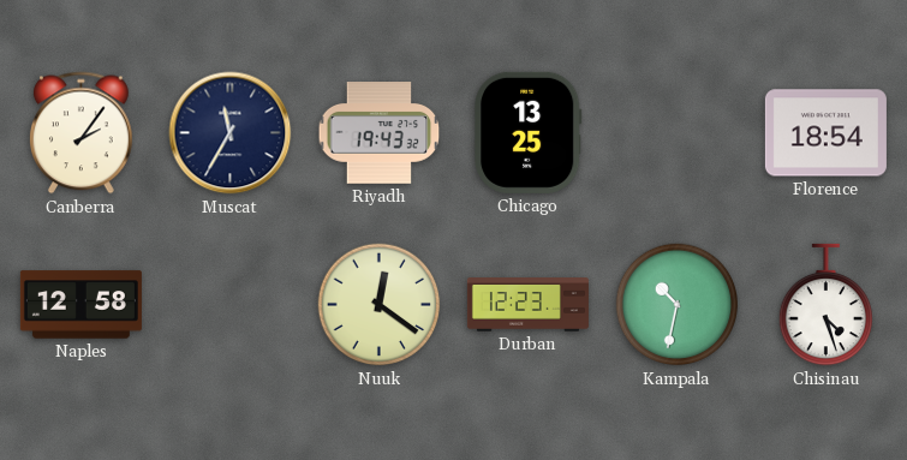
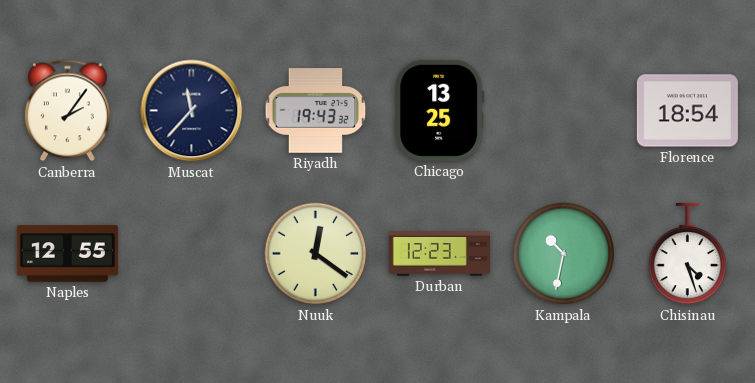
Muscat: 11:35 -> 11:37
Naples: 12:58 -> 12:55
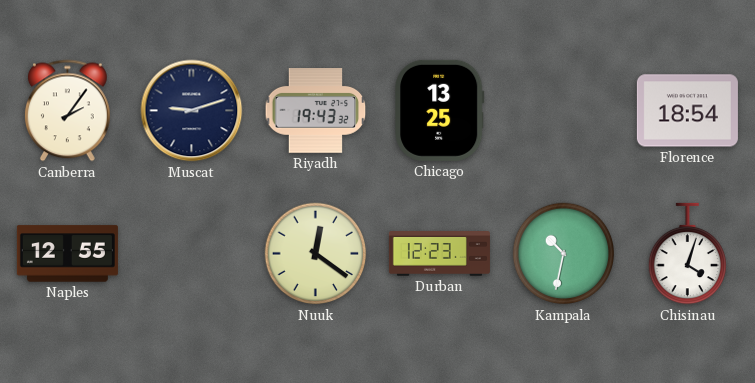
Muscat: 11:37 -> 9:12
Chisinau: 4:27 -> 4:03
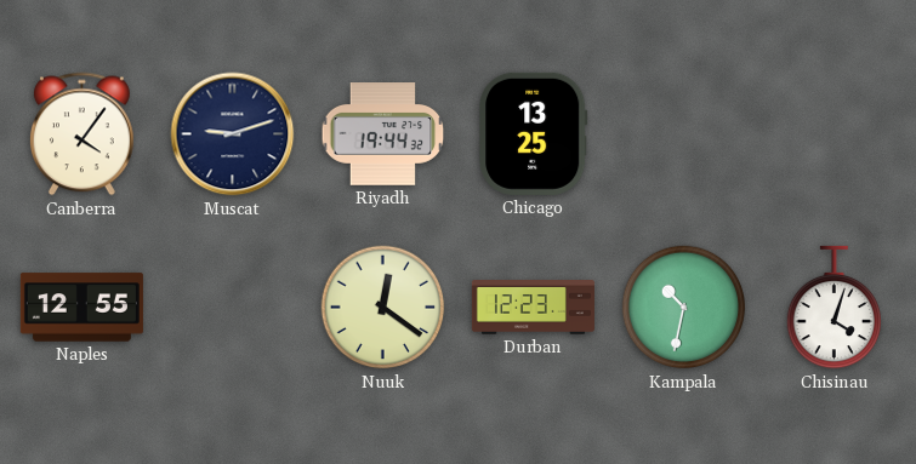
Canberra: 2:06 -> 4:06
Riyadh: 19:43 -> 19:44
Florence: 18:54 -> none
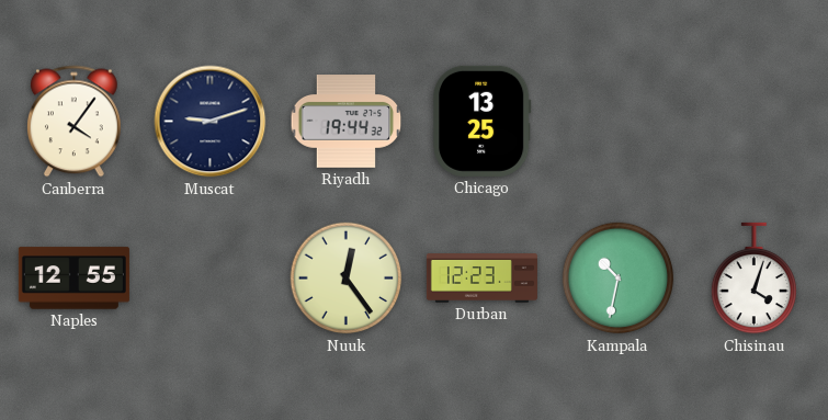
Nuuk: 12:21 -> 12:24
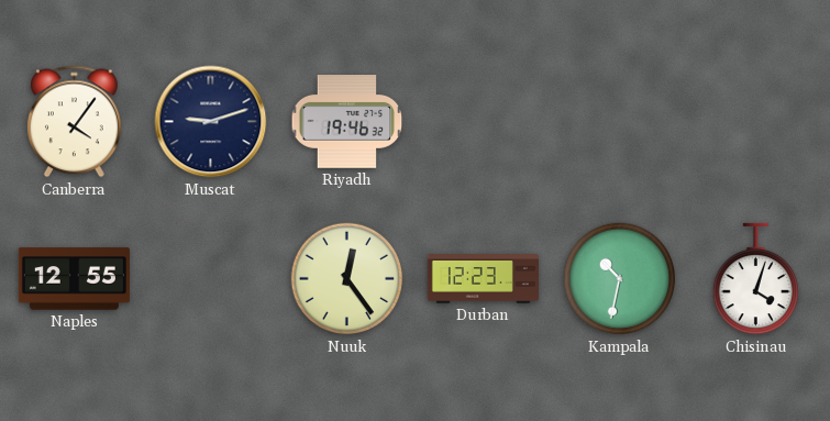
Riyadh: 19:44 -> 19:46
Chicago: 13:25 -> none
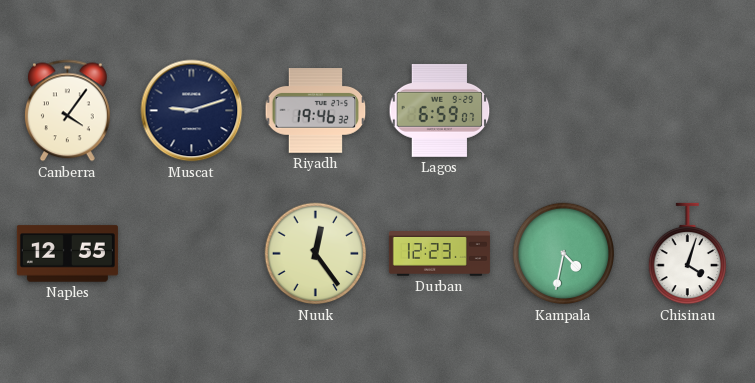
Lagos: none -> 6:59
Kampala: 10:32 -> 4:32
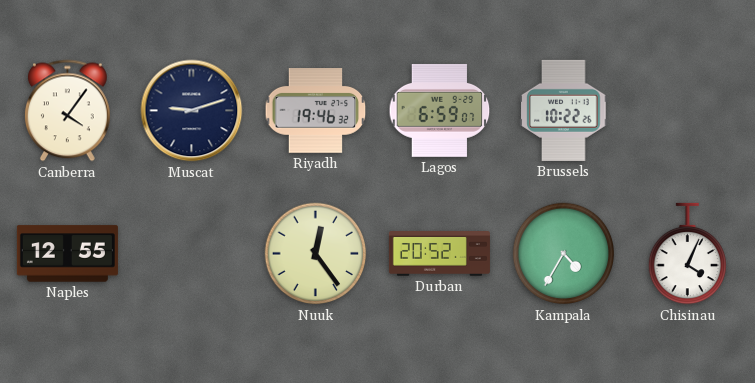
Brussels: none -> 10:22
Durban: 12:23 -> 20:52
Kampala: 4:32 -> 4:35
Chisinau: 4:03 -> 4:04
